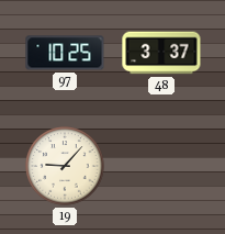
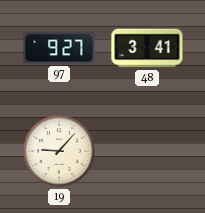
97: 10:25 -> 9:27
48: 3:37 -> 3:41
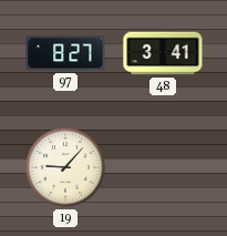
97: 9:27 -> 8:27
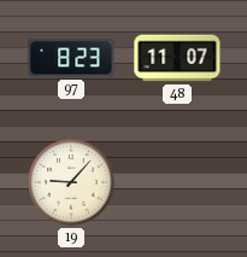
97: 8:27 -> 8:23
48: 3:41 -> 11:07
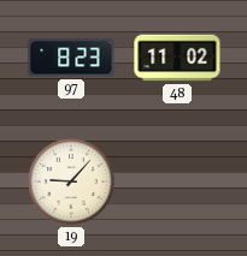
48: 11:07 -> 11:02
